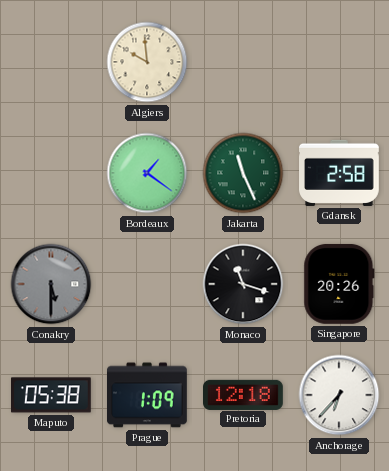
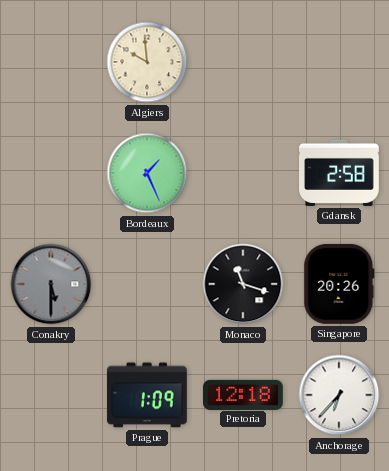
Bordeaux: 1:21 -> 1:26
Jakarta: 11:26 -> none
Maputo: 05:38 -> none
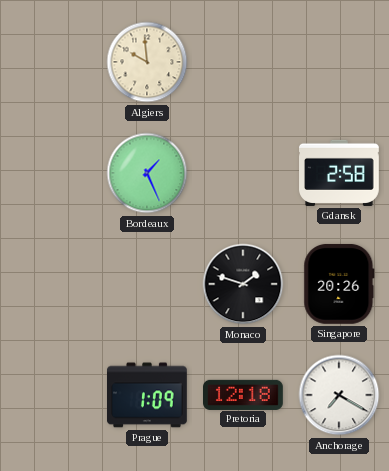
Conakry: 5:30 -> none
Monaco: 11:18 -> 1:48
Anchorage: 6:37 -> 7:20
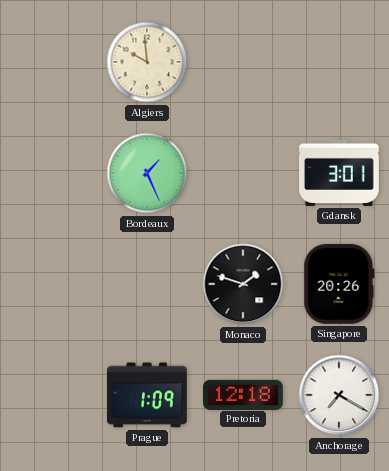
Gdansk: 2:58 -> 3:01
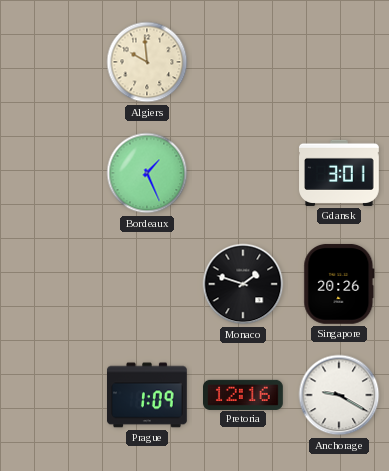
Pretoria: 12:18 -> 12:16
Anchorage: 7:20 -> 9:20
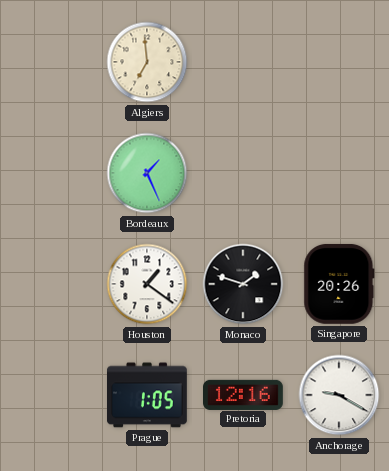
Algiers: 9:59 -> 6:59
Gdansk: 3:01 -> none
Houston: none -> 1:21
Prague: 1:09 -> 1:05
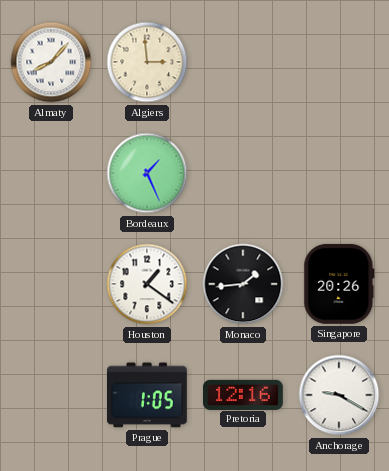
Almaty: none -> 8:07
Algiers: 6:59 -> 2:59
Monaco: 1:48 -> 1:44
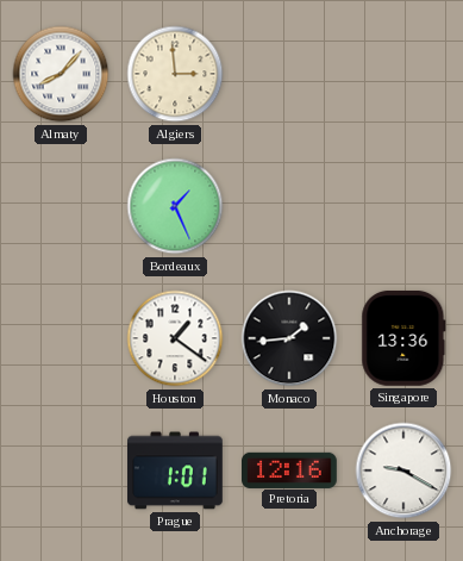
Singapore: 20:26 -> 13:36
Prague: 1:05 -> 1:01
